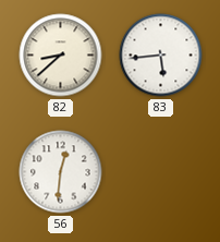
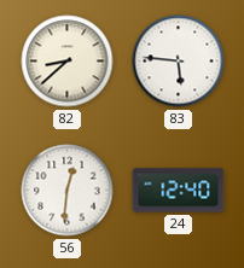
83: 5:44 -> 5:46
24: none -> 12:40
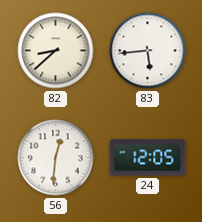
83: 5:46 -> 5:44
24: 12:40 -> 12:05
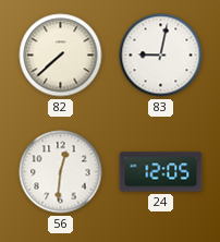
82: 8:38 -> 7:38
83: 5:44 -> 9:02
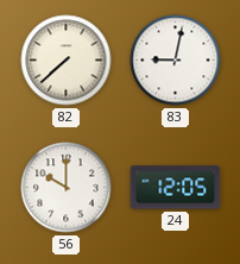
56: 12:31 -> 10:00
